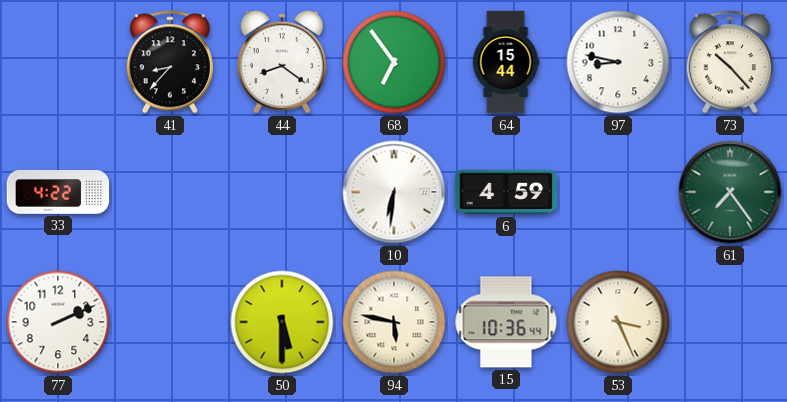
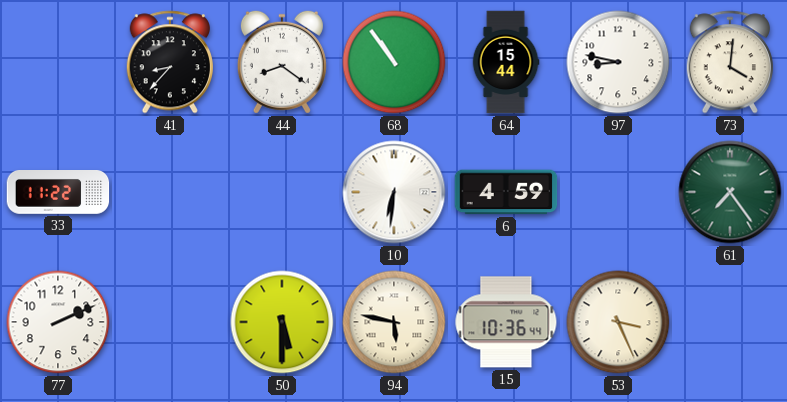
68: 6:54 -> 10:54
73: 10:23 -> 4:01
33: 4:22 -> 11:22
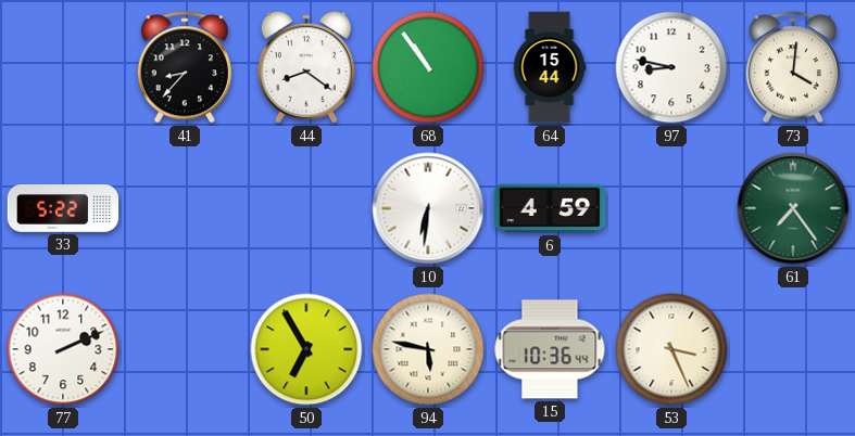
33: 11:22 -> 5:22
50: 5:30 -> 6:55
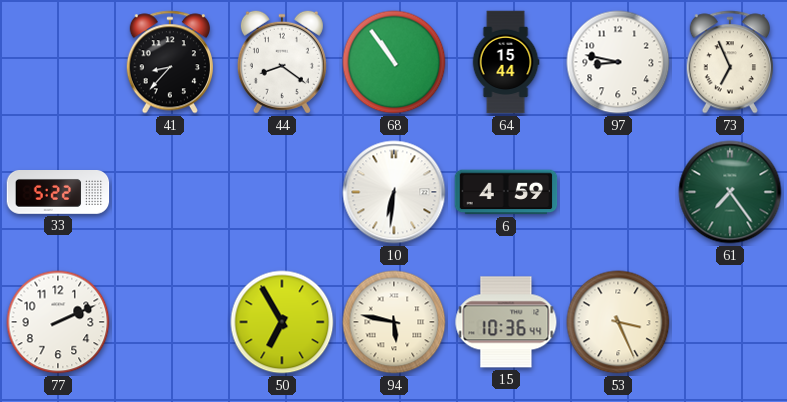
73: 4:01 -> 6:56
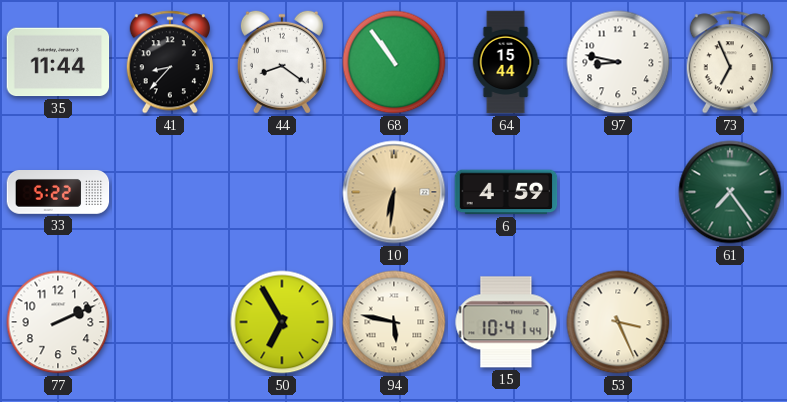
35: none -> 11:44
10 dial: white -> champagne
15: 10:36 -> 10:41
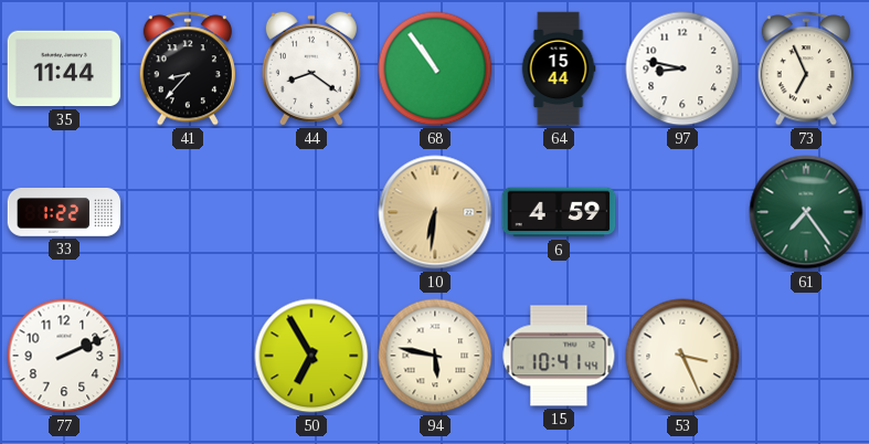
33: 5:22 -> 1:22
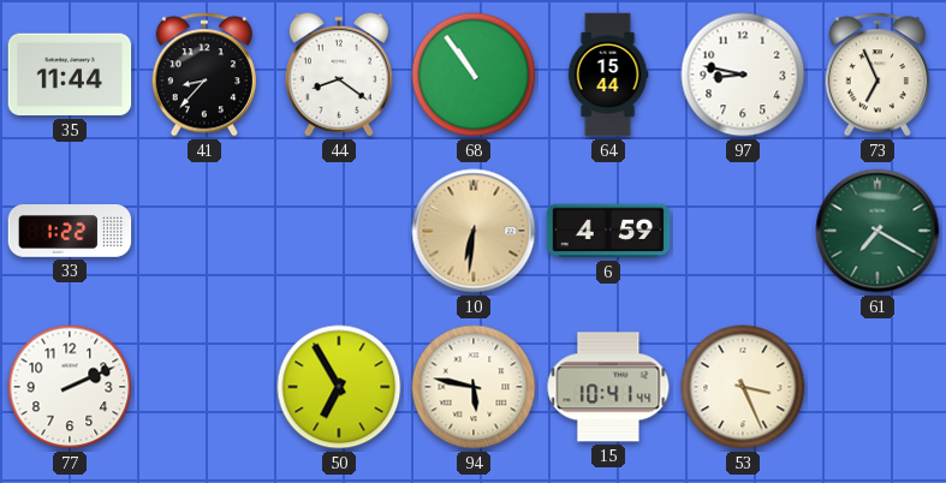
61: 7:24 -> 7:20
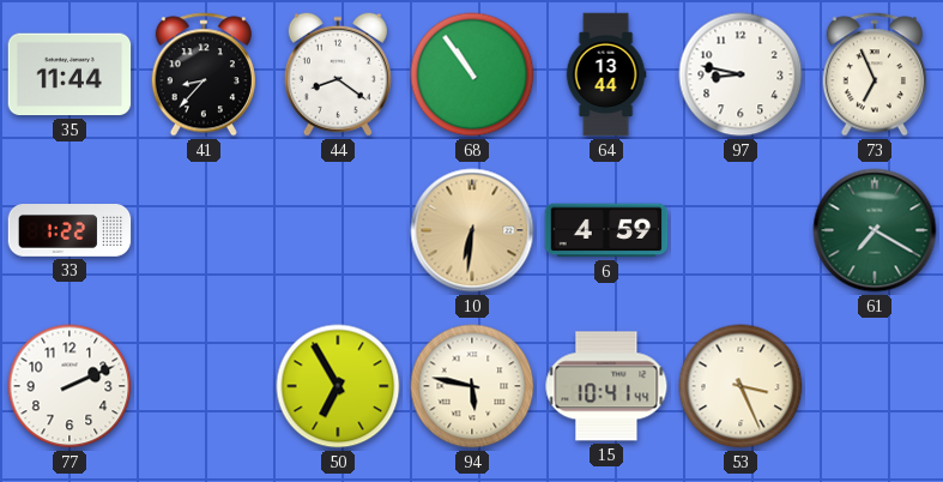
64: 15:44 -> 13:44
